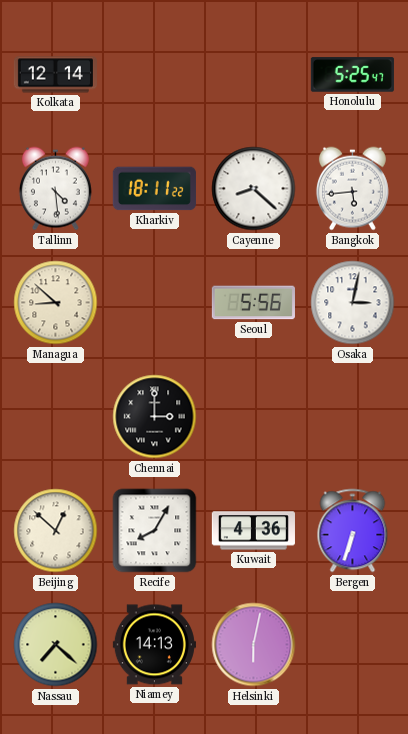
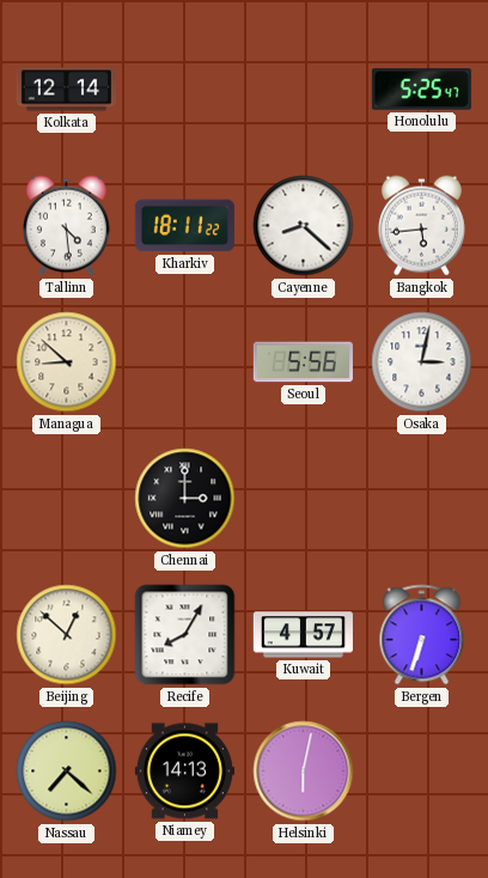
Kuwait: 4:36 -> 4:57
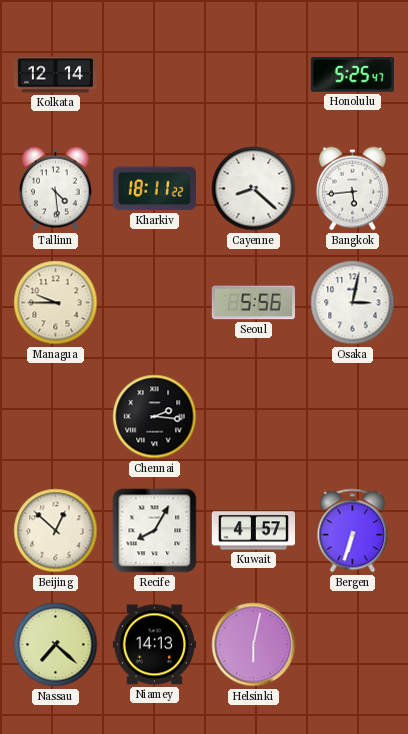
Managua: 8:52 -> 9:45
Chennai: 3:00 -> 2:16
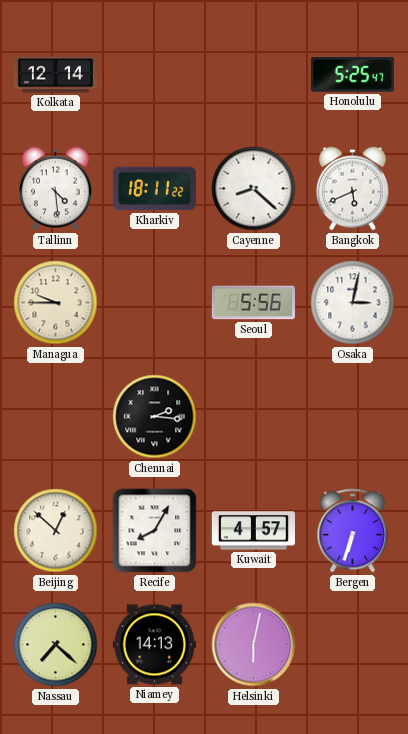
Bangkok: 5:44 -> 5:41
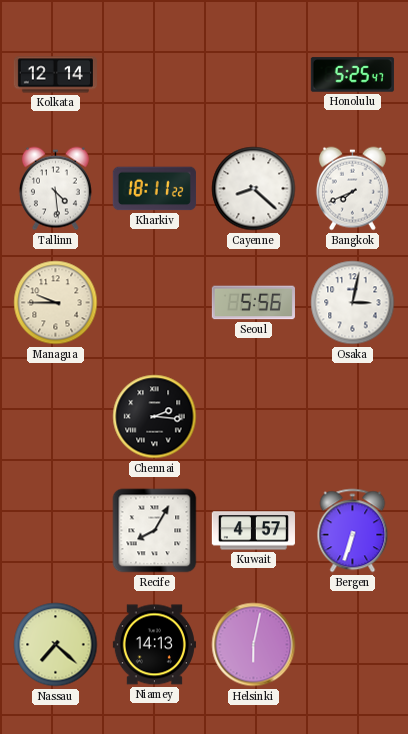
Bangkok: 5:41 -> 7:41
Beijing: 12:52 -> none
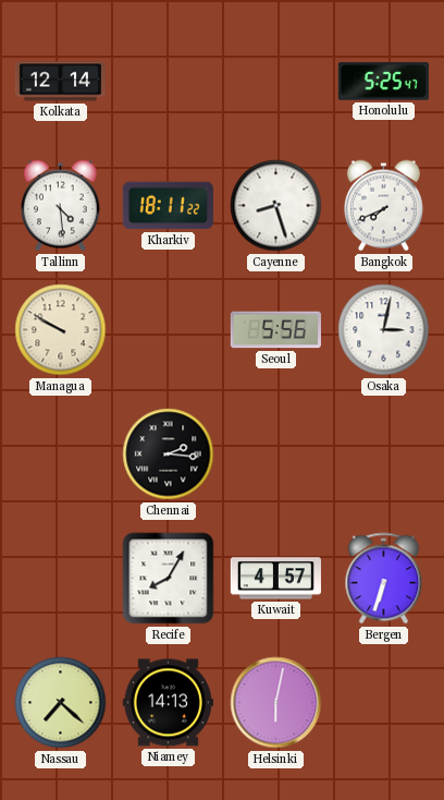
Cayenne: 8:22 -> 8:27
Managua: 9:45 -> 9:50
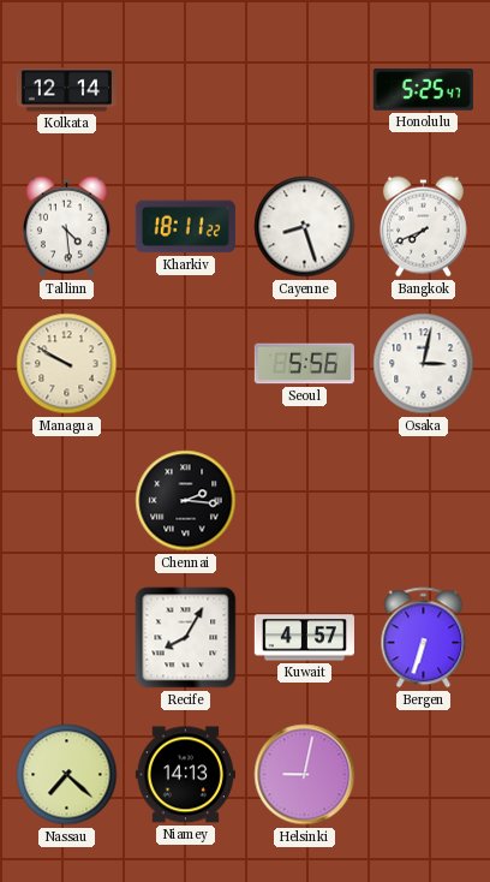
Helsinki: 6:02 -> 9:02
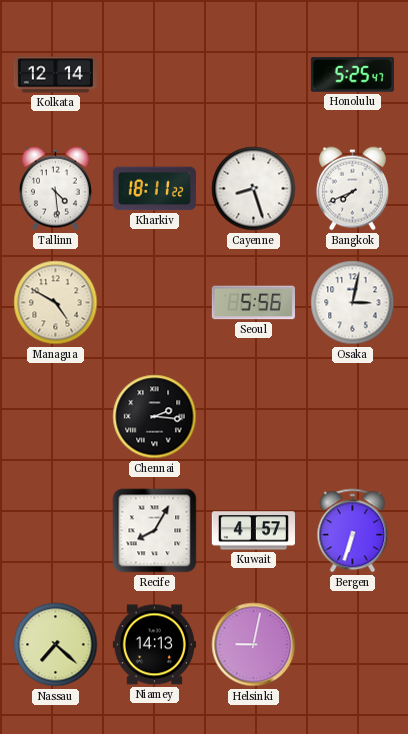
Managua: 9:50 -> 4:50
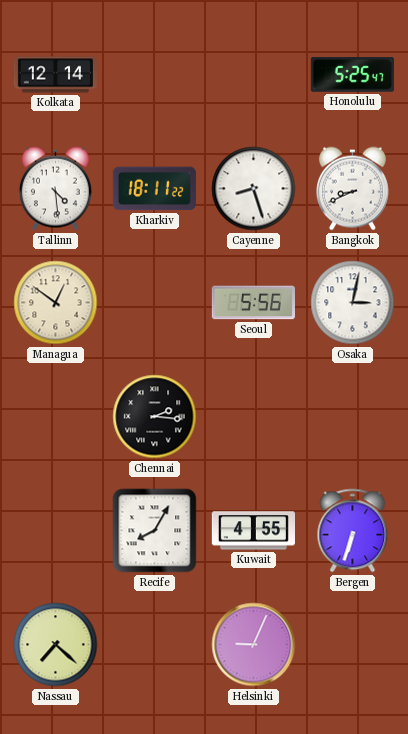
Bangkok: 7:41 -> 8:41
Managua: 4:50 -> 12:51
Kuwait: 4:57 -> 4:55
Niamey: 14:13 -> none
Helsinki: 9:02 -> 9:04
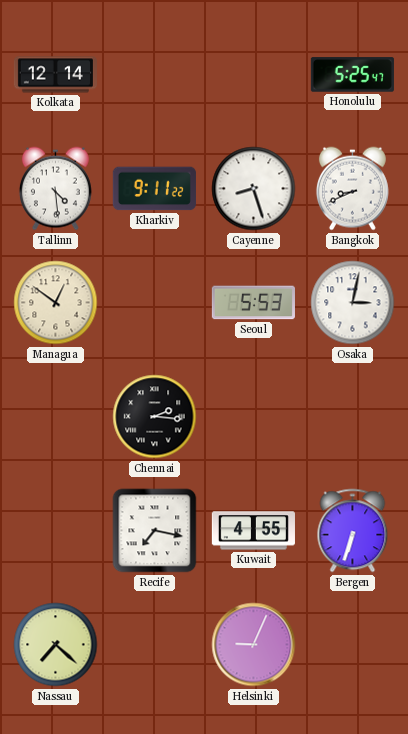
Kharkiv: 18:11 -> 9:11
Seoul: 5:56 -> 5:53
Recife: 8:05 -> 7:17
